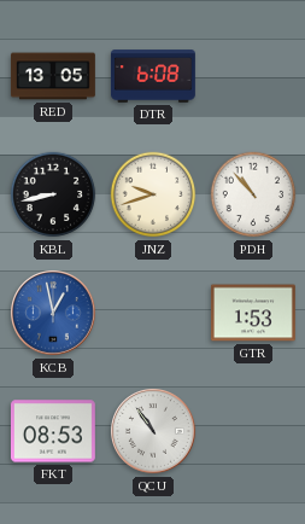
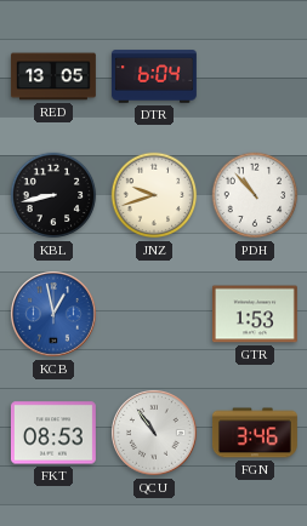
DTR: 6:08 -> 6:04
FGN: none -> 3:46
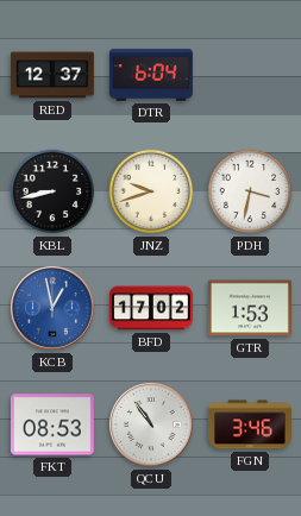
RED: 13:05 -> 12:37
PDH: 10:53 -> 3:32
BFD: none -> 17:02
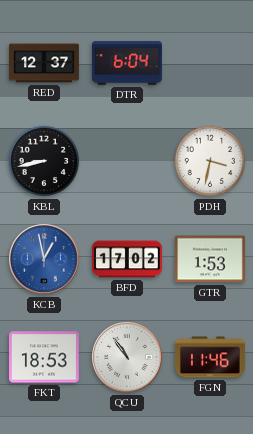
JNZ: 9:42 -> none
FKT: 08:53 -> 18:53
FGN: 3:46 -> 11:46
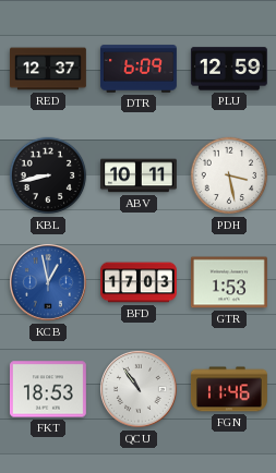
DTR: 6:04 -> 6:09
PLU: none -> 12:59
ABV: none -> 10:11
PDH: 3:32 -> 3:28
BFD: 17:02 -> 17:03
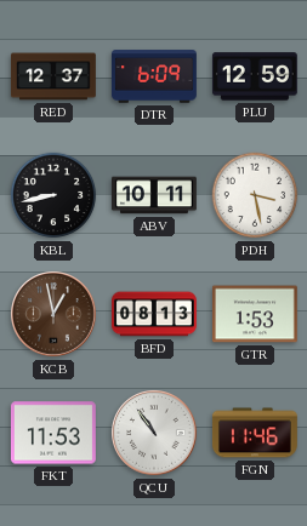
KCB dial: blue -> brown
BFD: 17:03 -> 08:13
FKT: 18:53 -> 11:53
